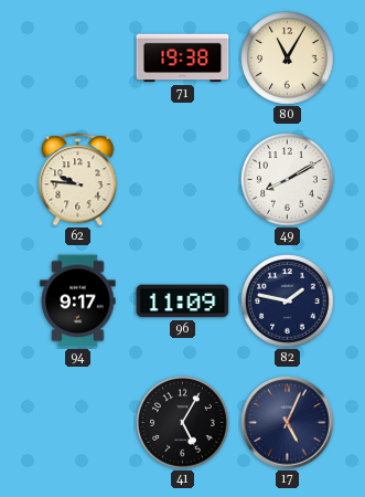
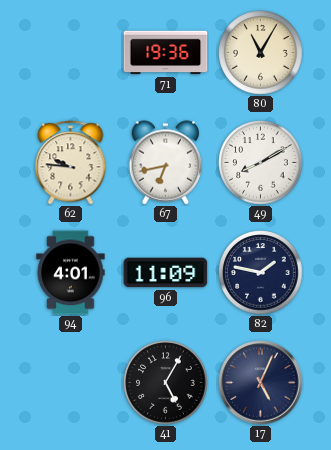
71: 19:38 -> 19:36
67: none -> 6:43
94: 9:17 -> 4:01
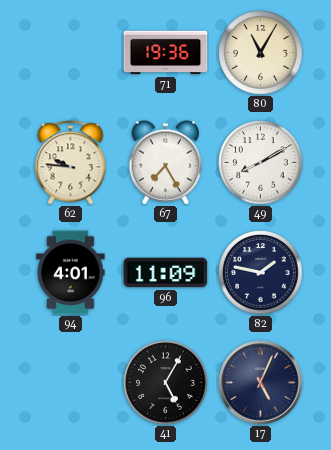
67: 6:43 -> 7:25
